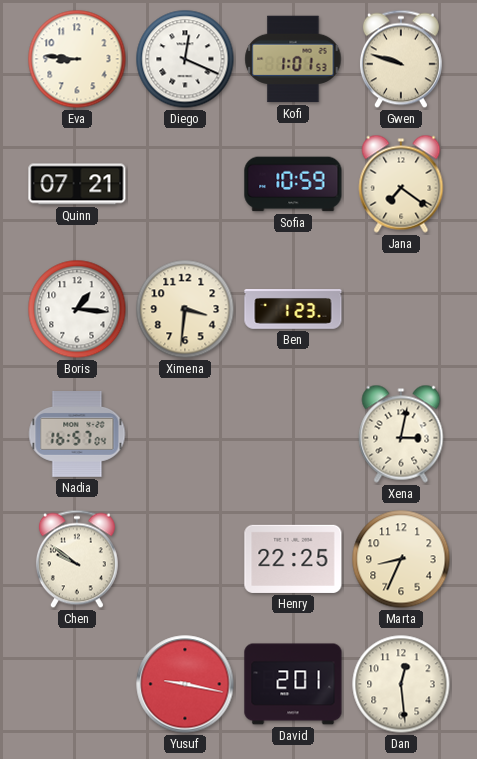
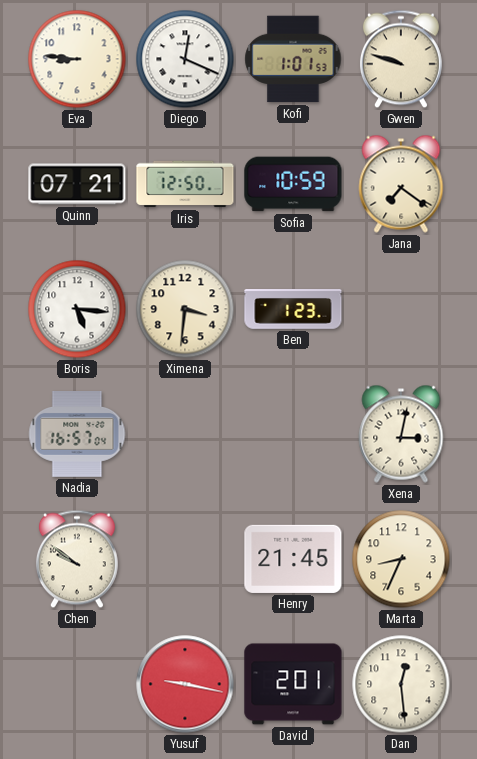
Iris: none -> 12:50
Boris: 1:16 -> 5:16
Henry: 22:25 -> 21:45
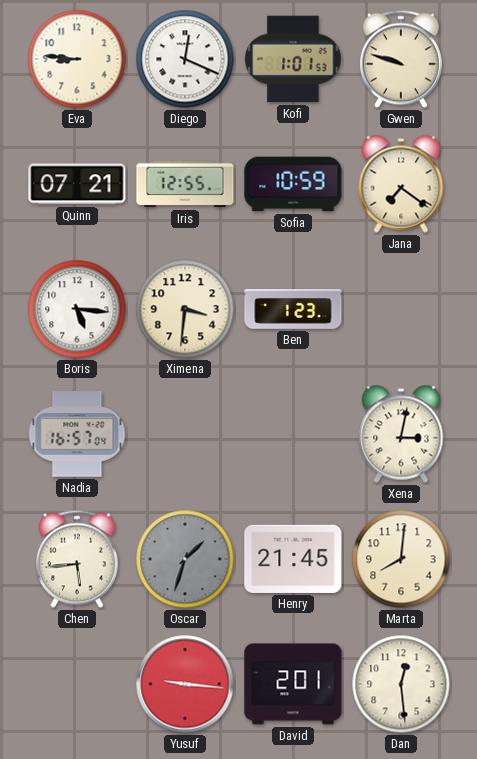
Iris: 12:50 -> 12:55
Chen: 9:51 -> 5:44
Oscar: none -> 1:33
Marta: 8:34 -> 8:01
Yusuf: 9:17 -> 9:16
